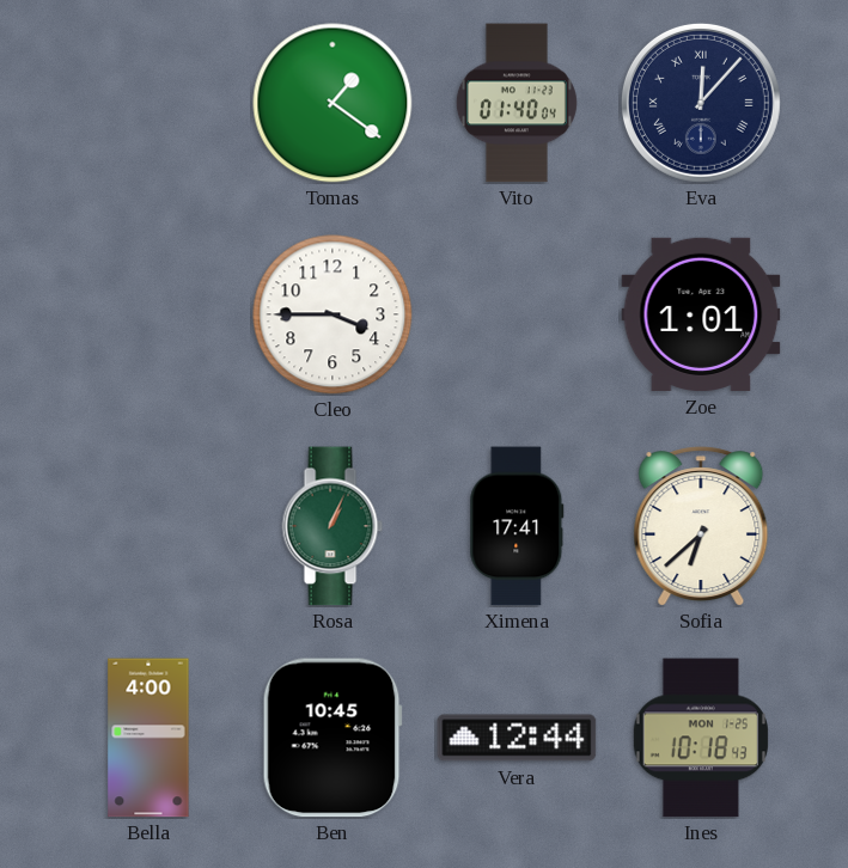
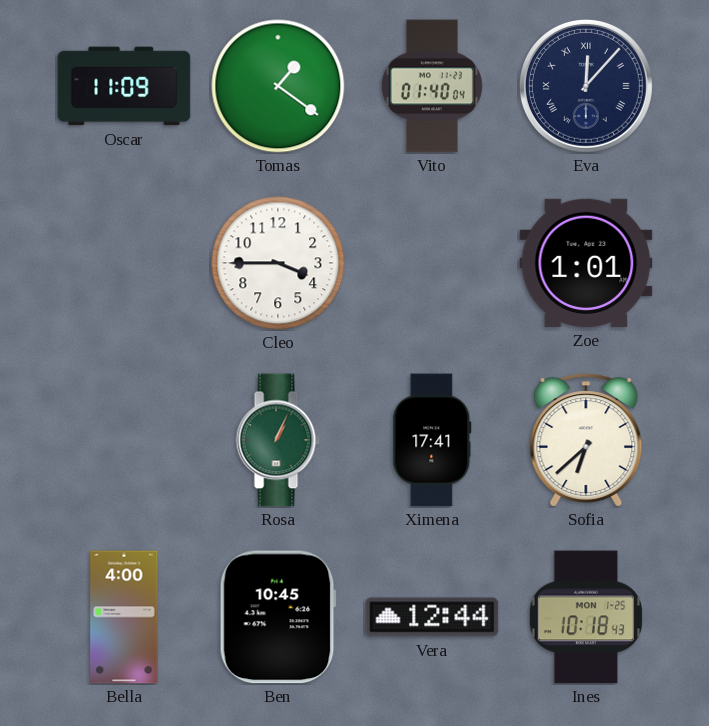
Oscar: none -> 11:09
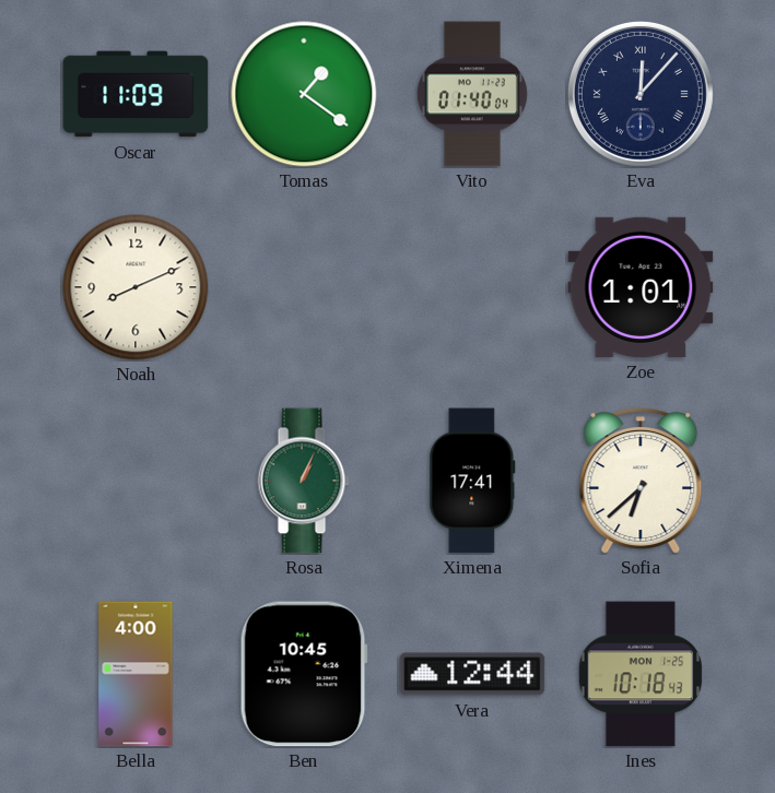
Noah: none -> 8:11
Cleo: 3:45 -> none
